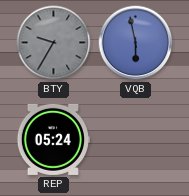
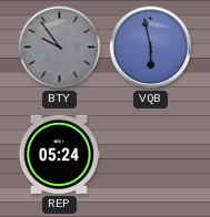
BTY: 9:35 -> 9:54
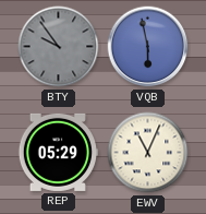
REP: 05:24 -> 05:29
EWV: none -> 11:04
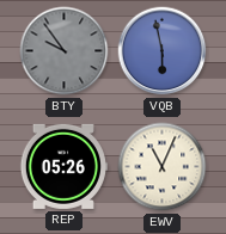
REP: 05:29 -> 05:26
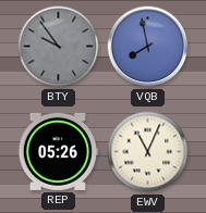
VQB: 5:58 -> 7:58
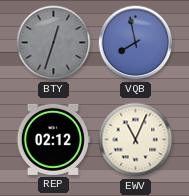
BTY: 9:54 -> 12:33
REP: 05:26 -> 02:12
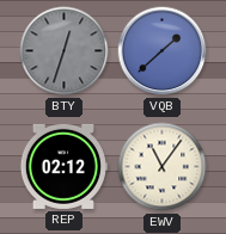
VQB: 7:58 -> 1:38
EWV: 11:04 -> 11:06
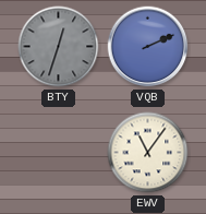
VQB: 1:38 -> 2:11
REP: 02:12 -> none
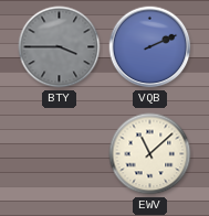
BTY: 12:33 -> 3:45
EWV: 11:06 -> 11:08
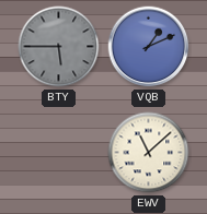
BTY: 3:45 -> 5:45
VQB: 2:11 -> 1:11
